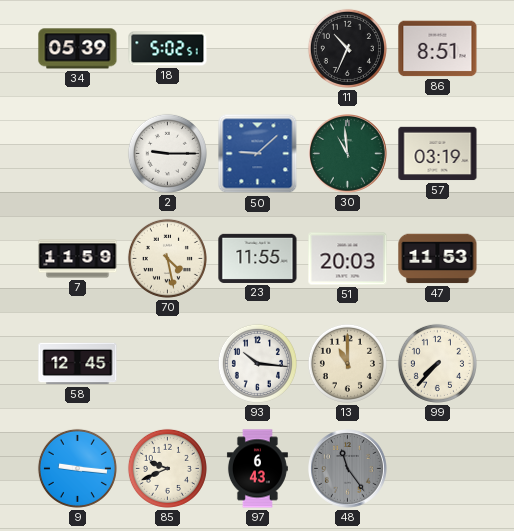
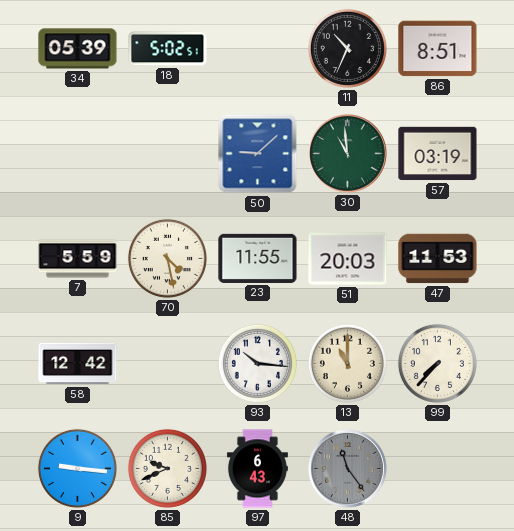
2: 9:15 -> none
7: 11:59 -> 5:59
58: 12:45 -> 12:42
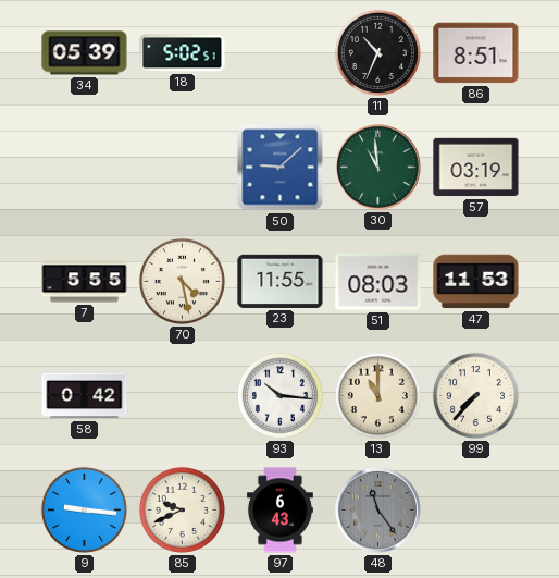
7: 5:59 -> 5:55
51: 20:03 -> 08:03
58: 12:42 -> 0:42
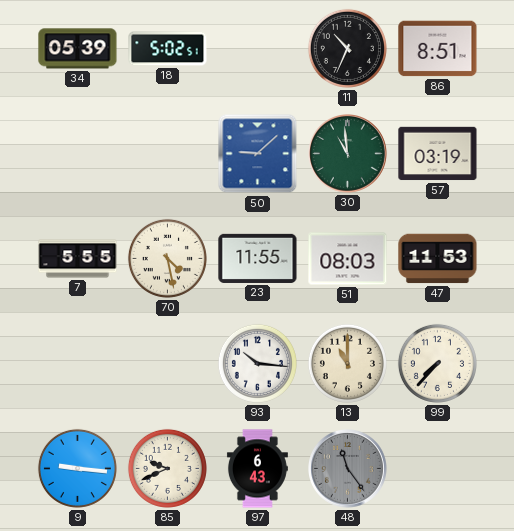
58: 0:42 -> none
